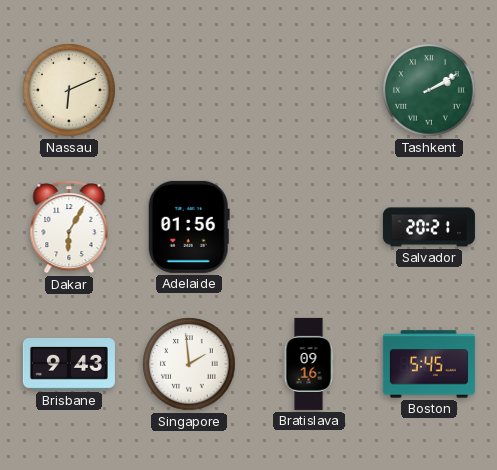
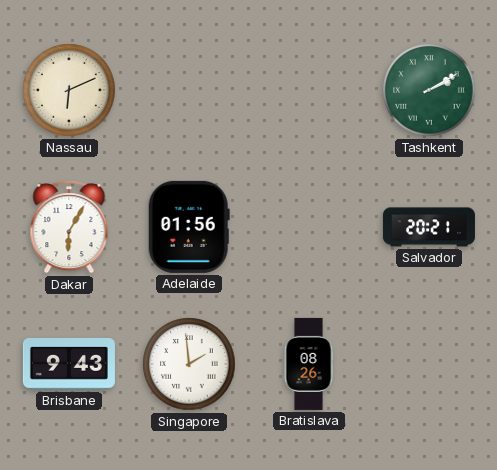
Bratislava: 09:16 -> 08:26
Boston: 5:45 -> none
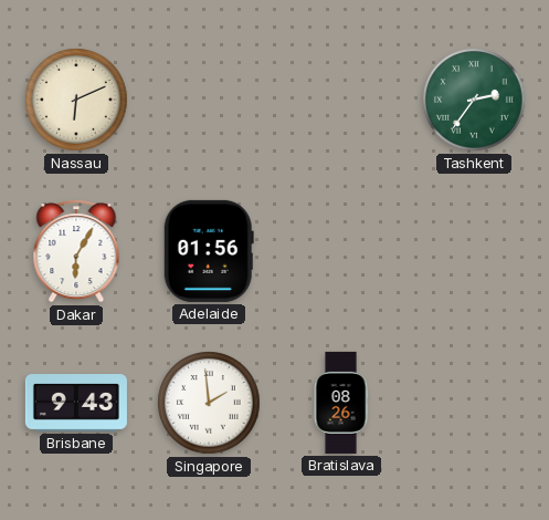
Tashkent: 2:10 -> 2:36
Salvador: 20:21 -> none
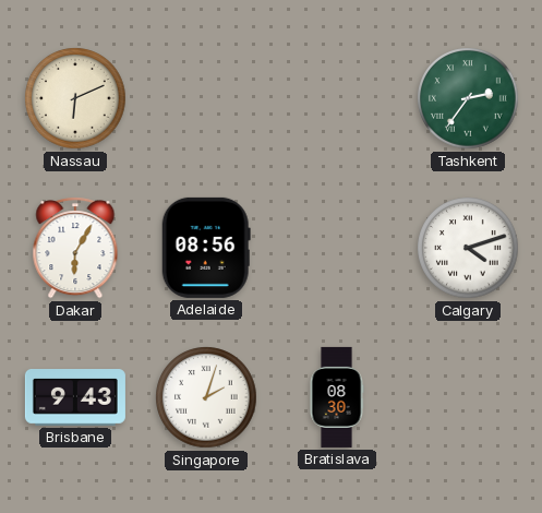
Adelaide: 01:56 -> 08:56
Calgary: none -> 4:12
Singapore: 1:59 -> 2:03
Bratislava: 08:26 -> 08:30
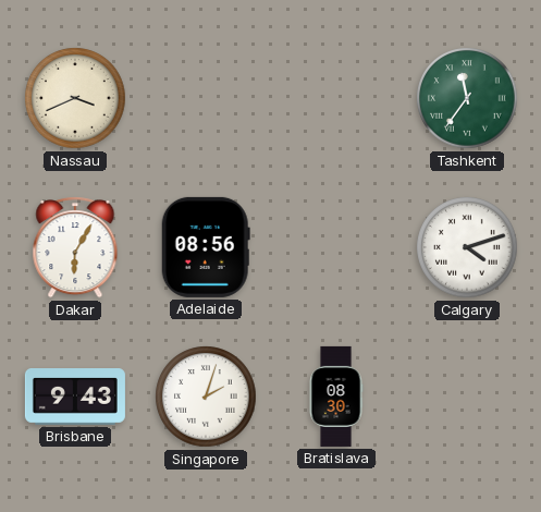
Nassau: 6:11 -> 3:41
Tashkent: 2:36 -> 11:36
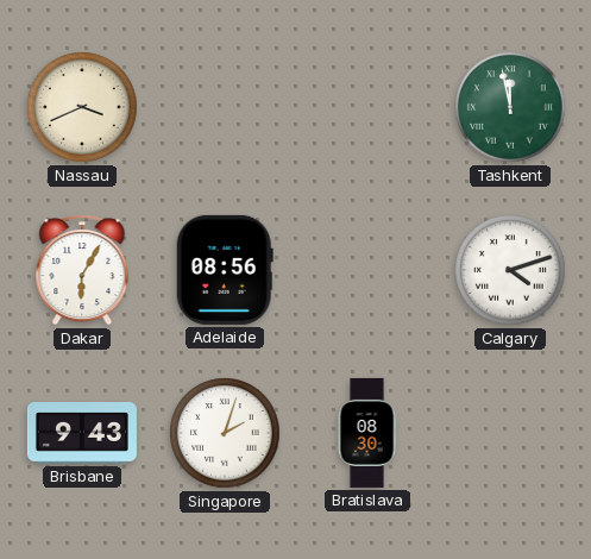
Tashkent: 11:36 -> 11:58
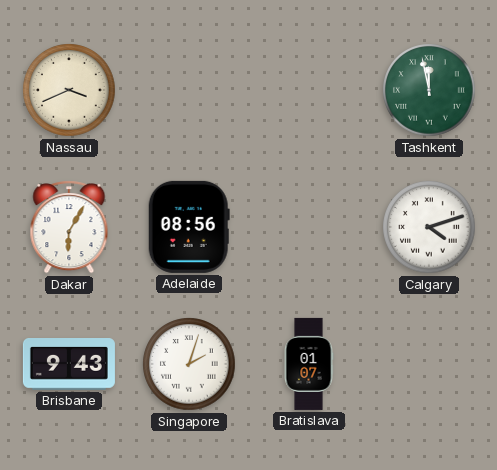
Bratislava: 08:30 -> 01:07
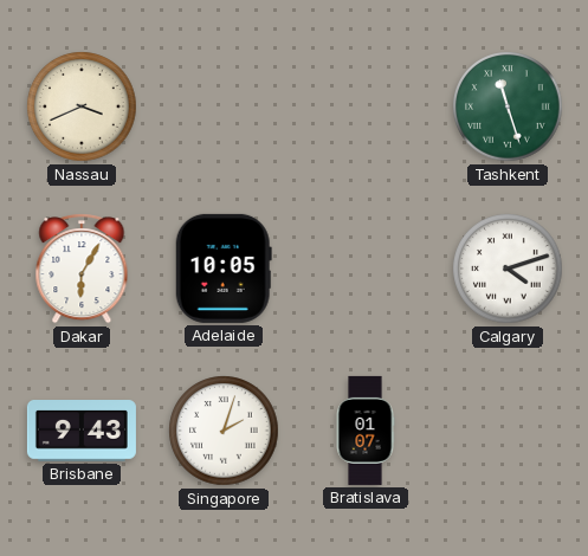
Tashkent: 11:58 -> 11:27
Adelaide: 08:56 -> 10:05
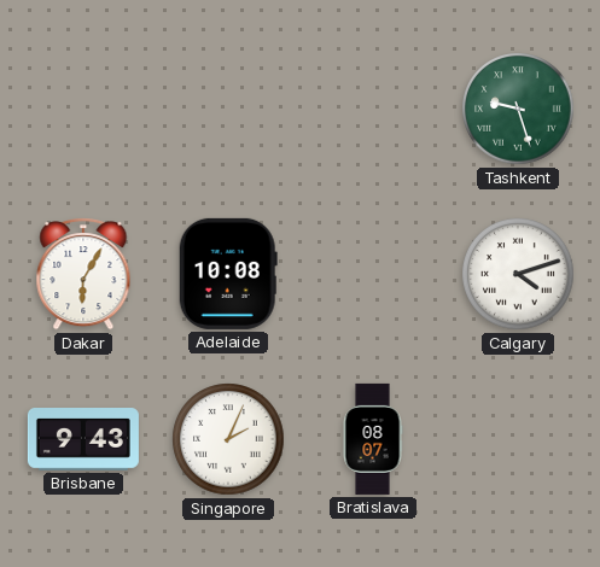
Nassau: 3:41 -> none
Tashkent: 11:27 -> 9:27
Adelaide: 10:05 -> 10:08
Singapore: 2:03 -> 2:04
Bratislava: 01:07 -> 08:07
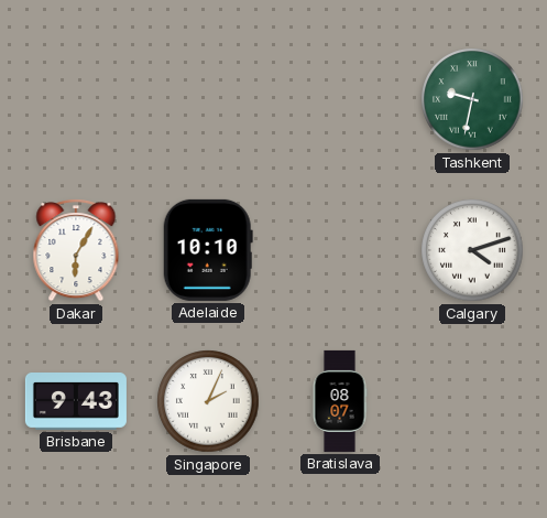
Tashkent: 9:27 -> 9:32
Adelaide: 10:08 -> 10:10
